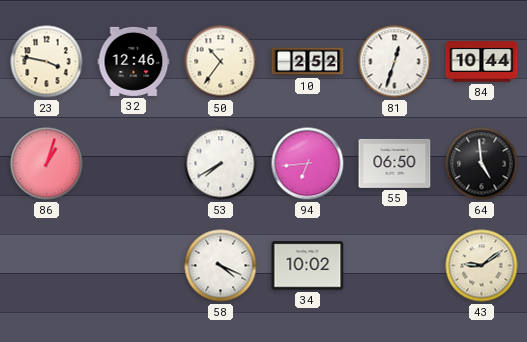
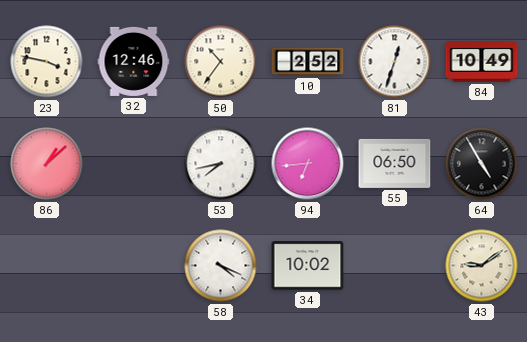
84: 10:44 -> 10:49
86: 1:03 -> 1:08
53: 7:40 -> 7:43
64: 4:59 -> 4:55
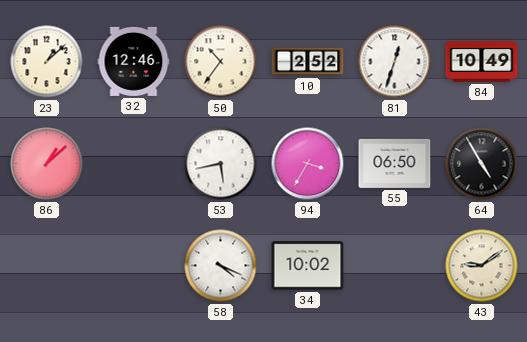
23: 3:47 -> 1:08
53: 7:43 -> 5:43
94: 6:44 -> 3:35
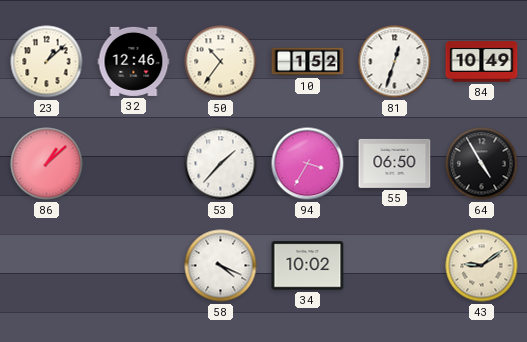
10: 2:52 -> 1:52
53: 5:43 -> 1:37
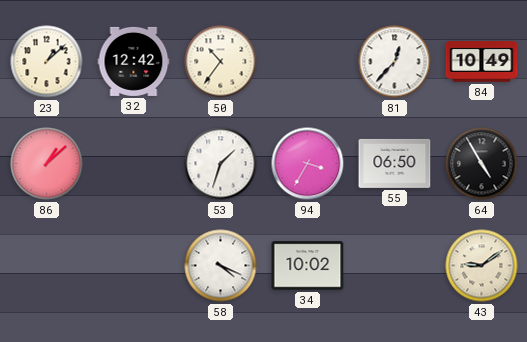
32: 12:46 -> 12:42
10: 1:52 -> none
81: 12:33 -> 12:37
53: 1:37 -> 1:33
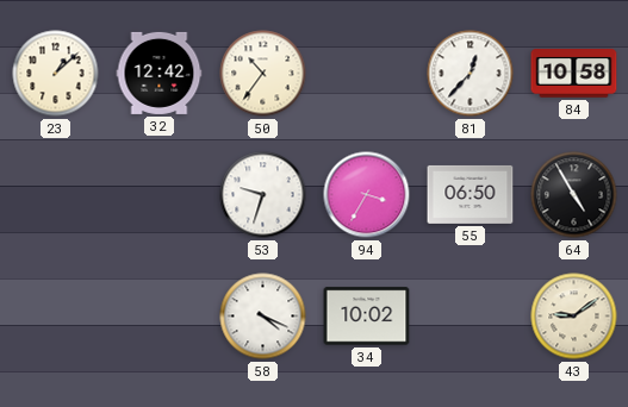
84: 10:49 -> 10:58
86: 1:08 -> none
53: 1:33 -> 9:33
